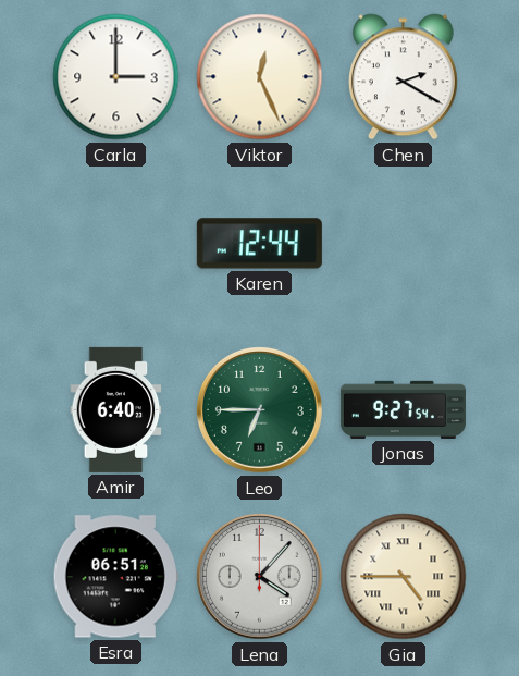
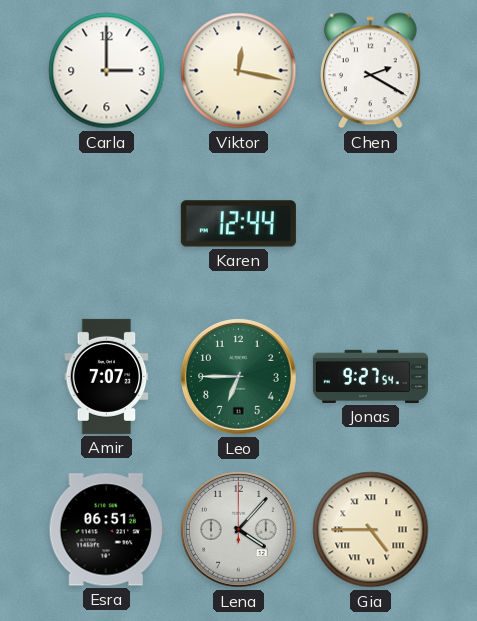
Viktor: 12:26 -> 12:17
Amir: 6:40 -> 7:07
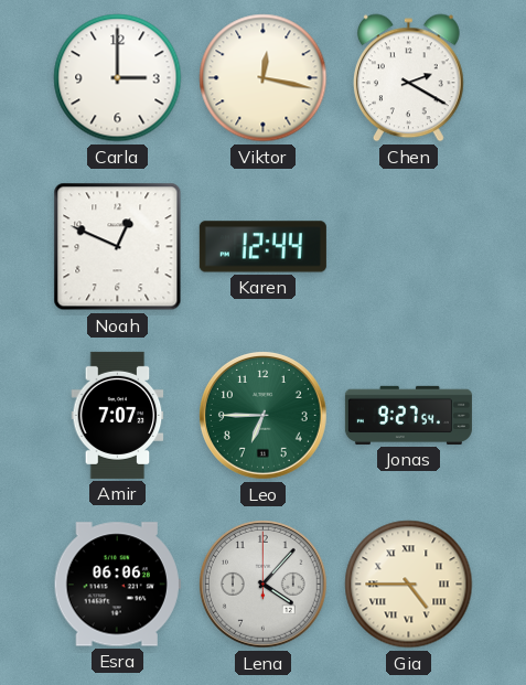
Noah: none -> 12:49
Esra: 06:51 -> 06:06
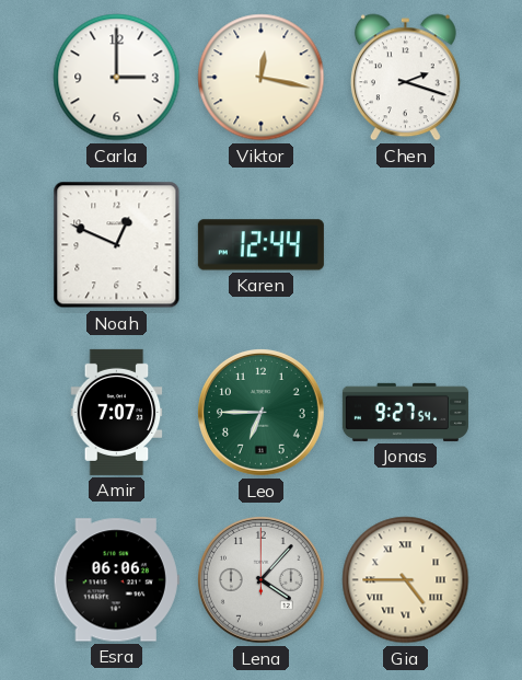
Chen: 2:20 -> 2:18
